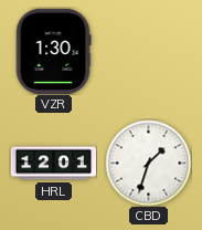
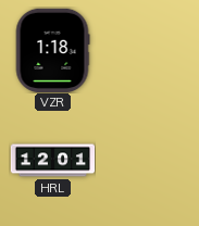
VZR: 1:30 -> 1:18
CBD: 1:33 -> none
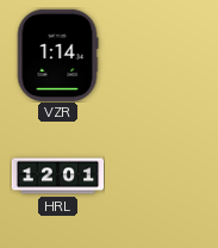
VZR: 1:18 -> 1:14
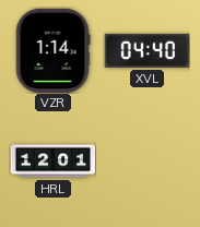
XVL: none -> 04:40
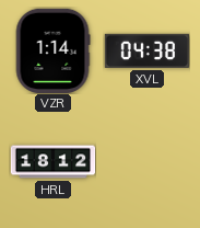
XVL: 04:40 -> 04:38
HRL: 12:01 -> 18:12
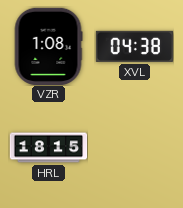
VZR: 1:14 -> 1:08
HRL: 18:12 -> 18:15
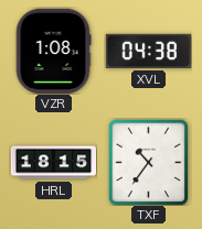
TXF: none -> 10:36
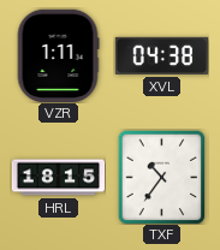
VZR: 1:08 -> 1:11
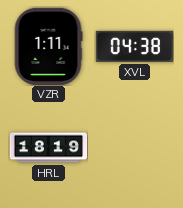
HRL: 18:15 -> 18:19
TXF: 10:36 -> none
